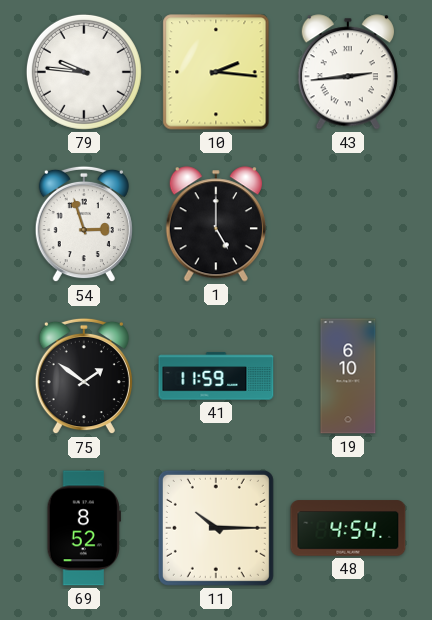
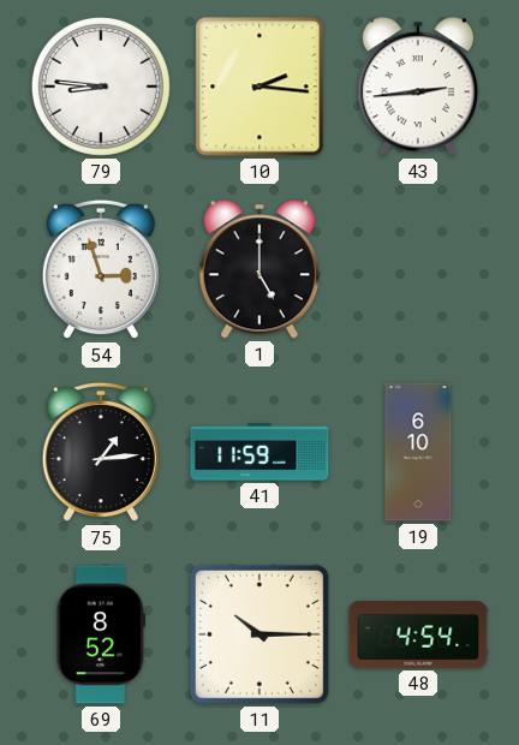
79: 9:46 -> 8:46
75: 1:51 -> 1:14
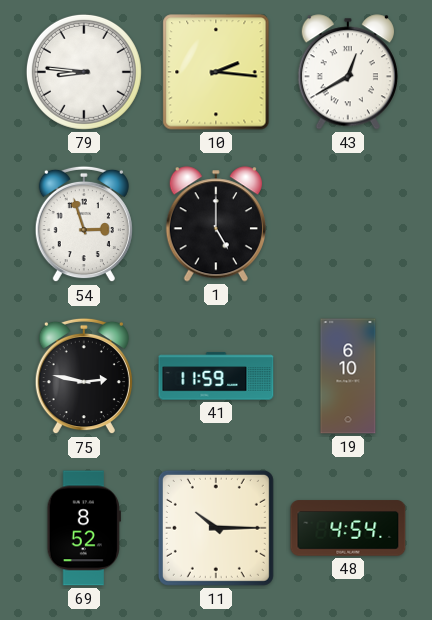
43: 2:44 -> 12:40
75: 1:14 -> 2:47
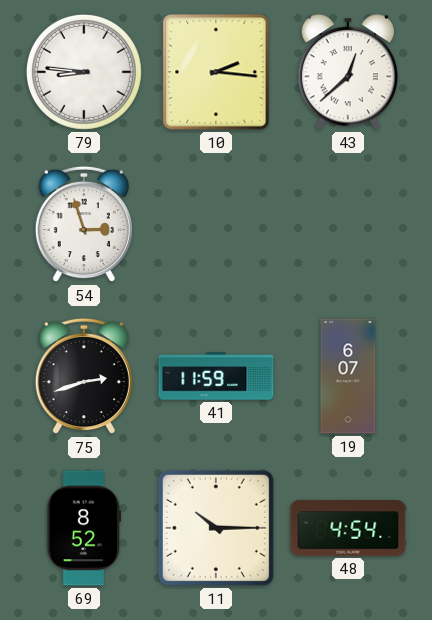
43: 12:40 -> 12:38
1: 5:00 -> none
75: 2:47 -> 2:42
19: 6:10 -> 6:07
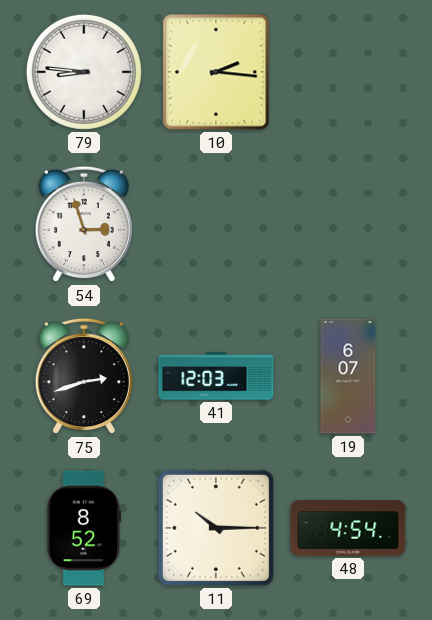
43: 12:38 -> none
41: 11:59 -> 12:03
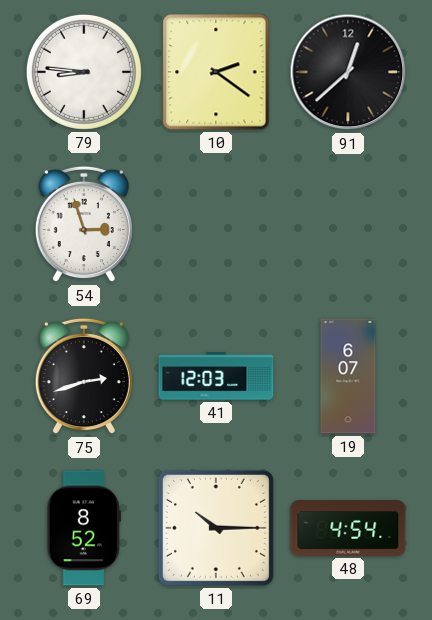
10: 2:16 -> 2:21
91: none -> 12:38
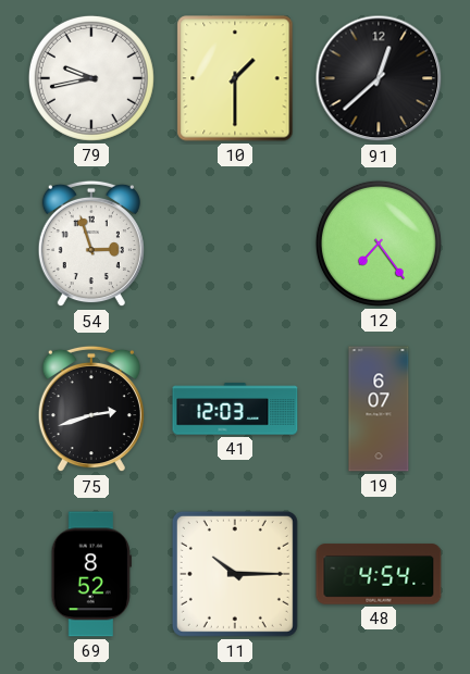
79: 8:46 -> 9:43
10: 2:21 -> 1:30
12: none -> 7:24
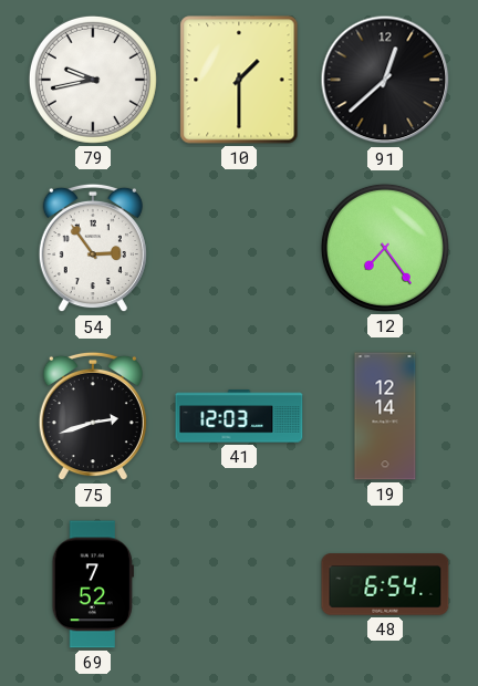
54: 2:57 -> 2:54
19: 6:07 -> 12:14
69: 8:52 -> 7:52
11: 10:15 -> none
48: 4:54 -> 6:54
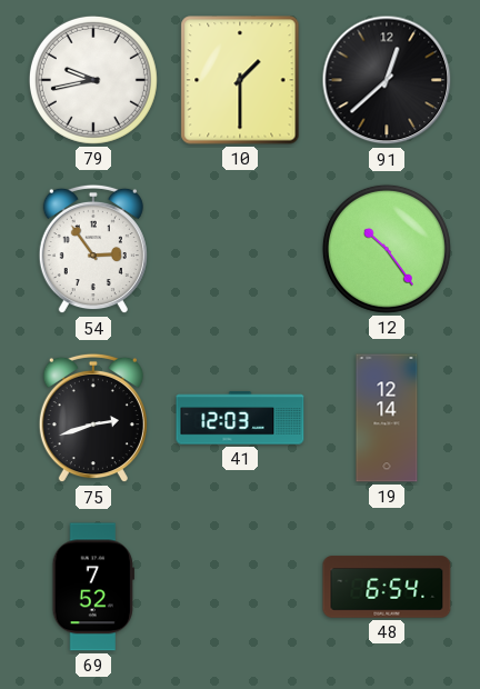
12: 7:24 -> 10:24
